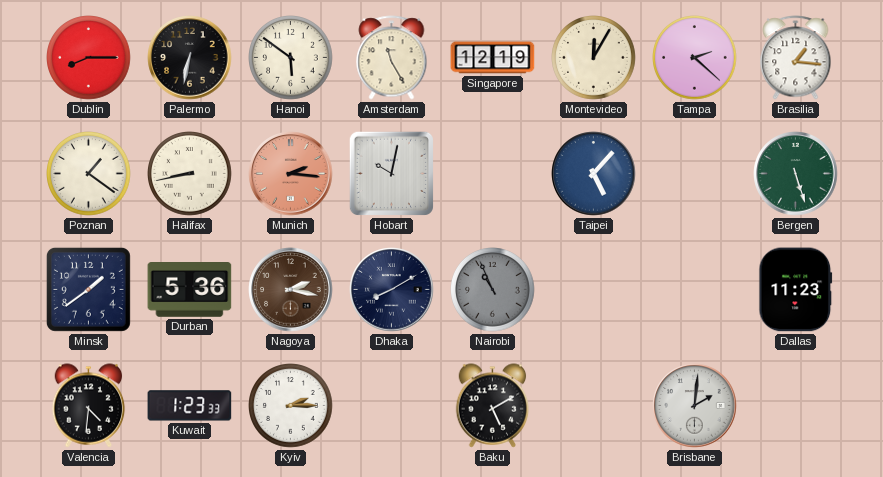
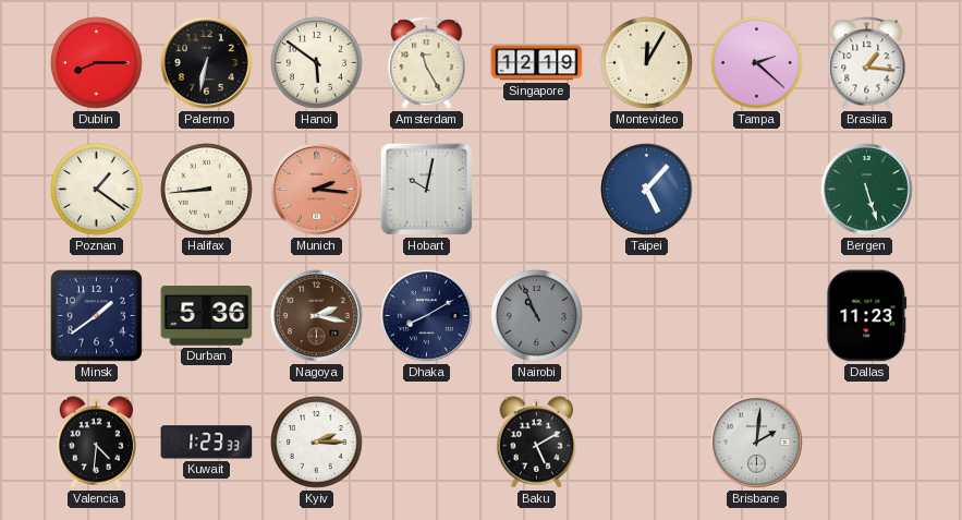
Halifax: 8:43 -> 8:44
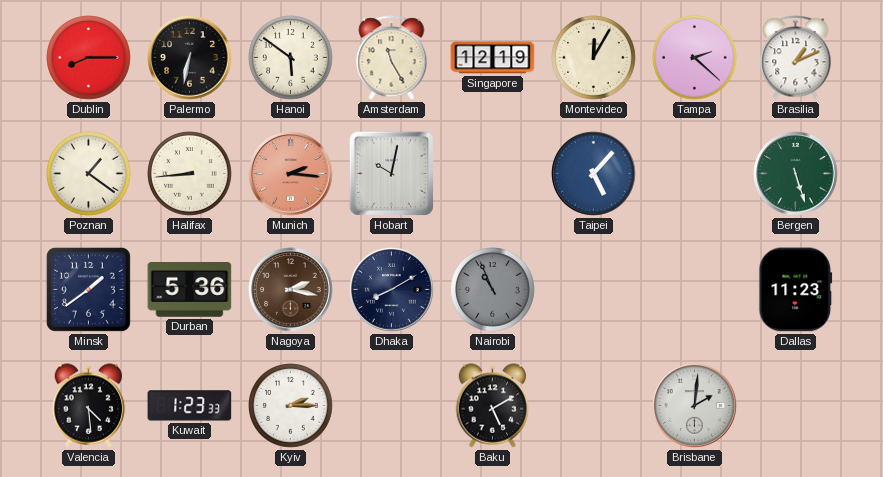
Brasilia: 1:16 -> 1:11
Valencia: 4:31 -> 4:29
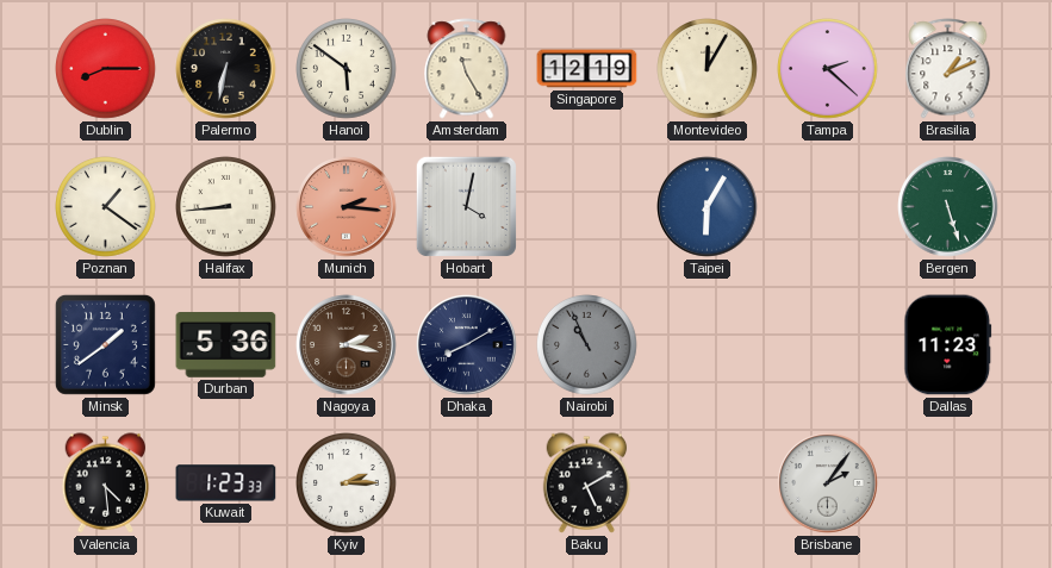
Hobart: 10:02 -> 4:02
Taipei: 5:07 -> 6:05
Brisbane: 2:01 -> 2:06
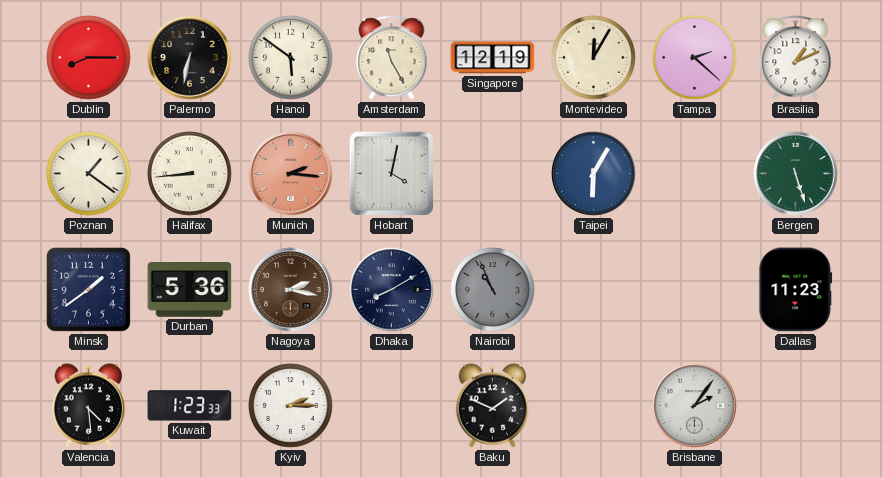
Baku: 5:10 -> 1:49
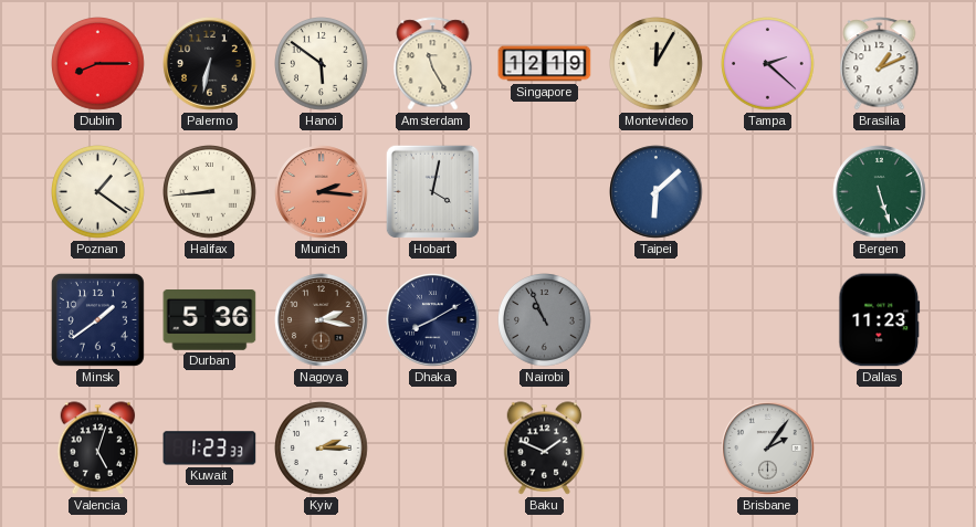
Taipei: 6:05 -> 6:08
Valencia: 4:29 -> 5:03
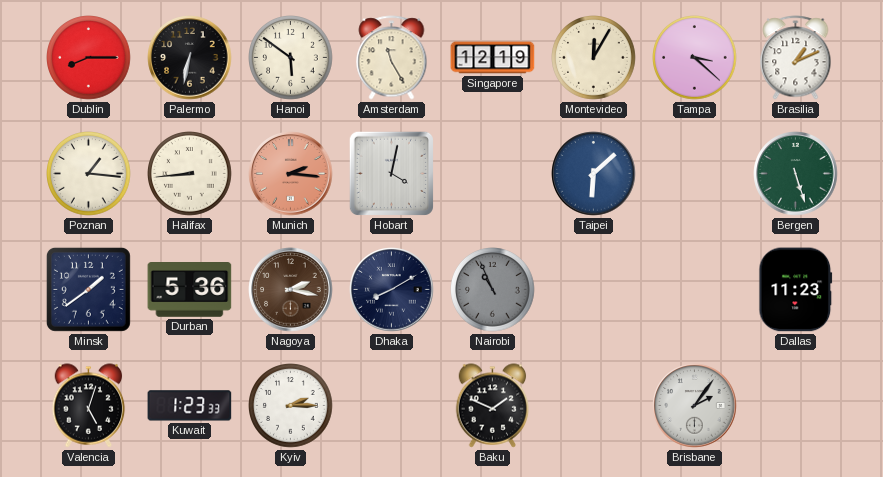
Tampa: 2:22 -> 3:22
Poznan: 1:21 -> 1:16
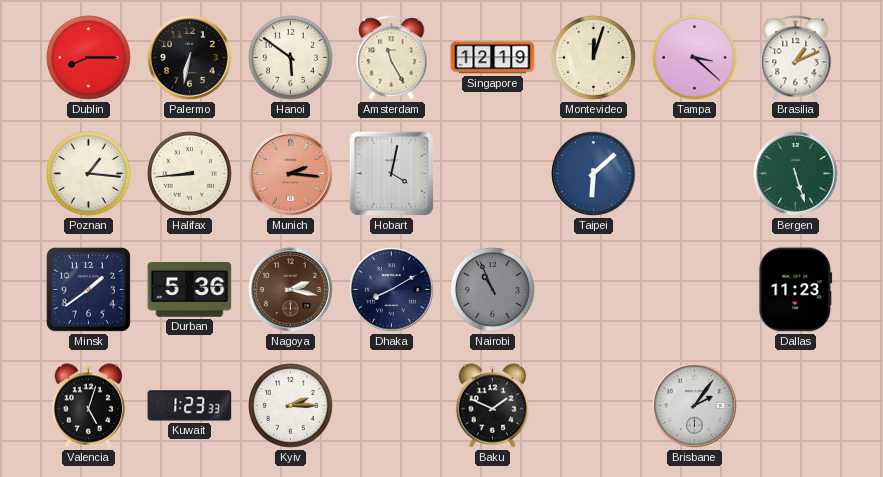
Montevideo: 12:05 -> 12:03
